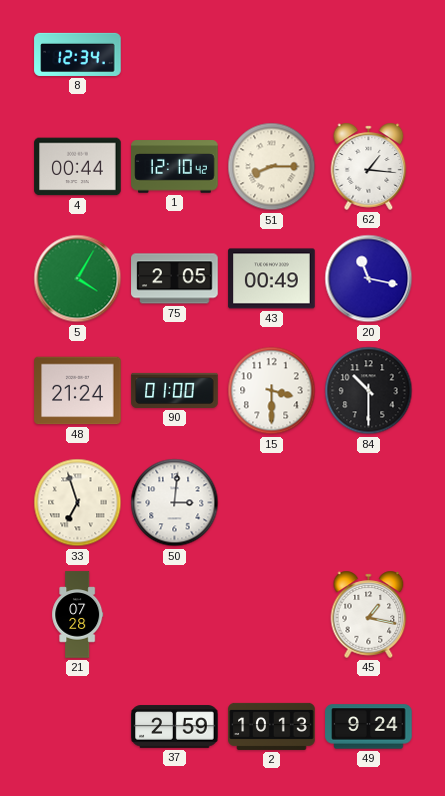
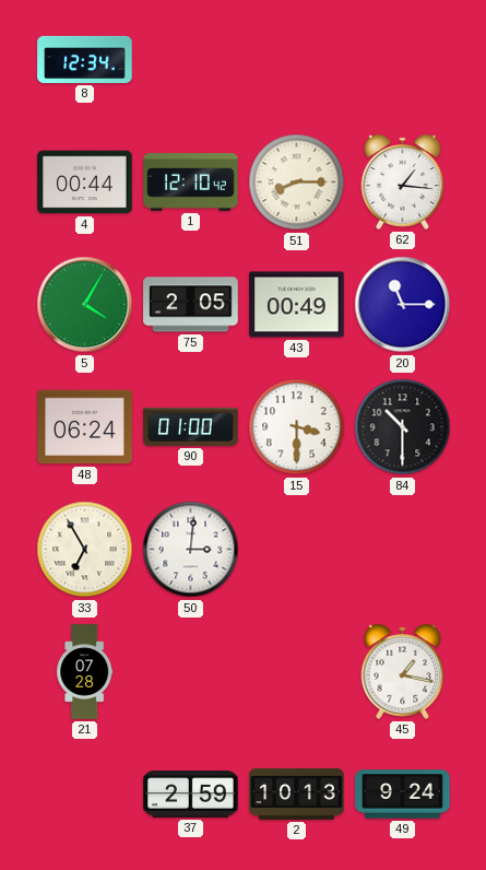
20: 11:17 -> 11:15
48: 21:24 -> 06:24
33: 6:57 -> 6:55
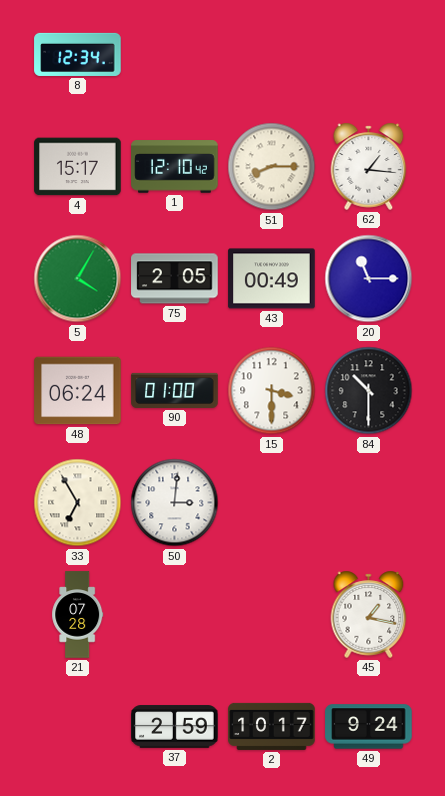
4: 00:44 -> 15:17
2: 10:13 -> 10:17
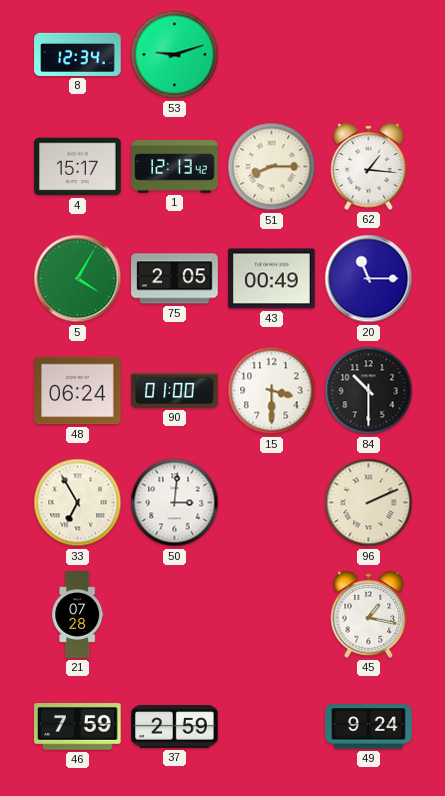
53: none -> 9:12
1: 12:10 -> 12:13
96: none -> 2:11
46: none -> 7:59
2: 10:17 -> none
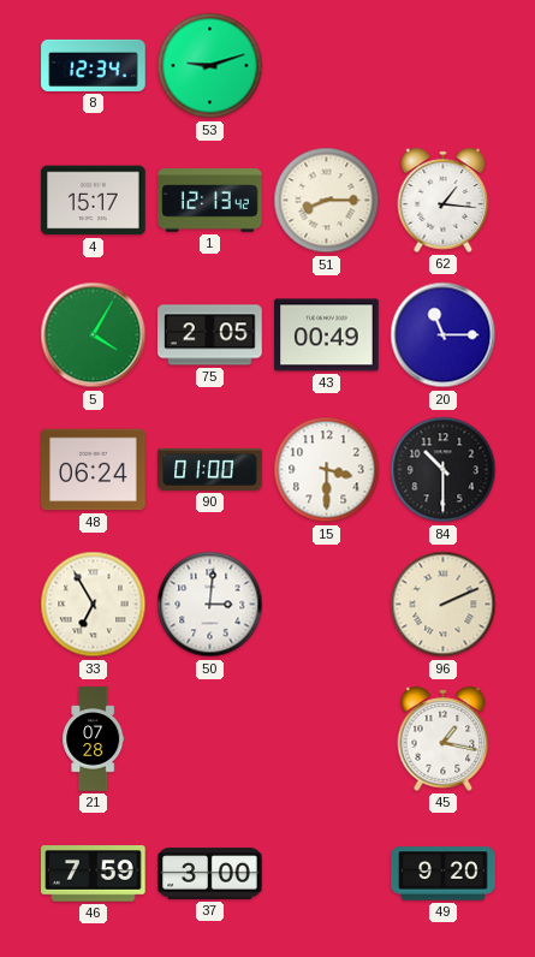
37: 2:59 -> 3:00
49: 9:24 -> 9:20
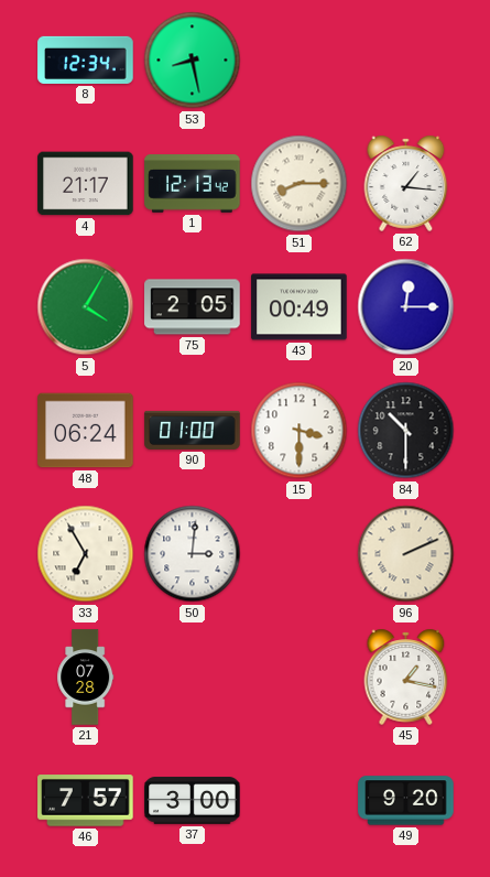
53: 9:12 -> 8:28
4: 15:17 -> 21:17
20: 11:15 -> 12:15
46: 7:59 -> 7:57
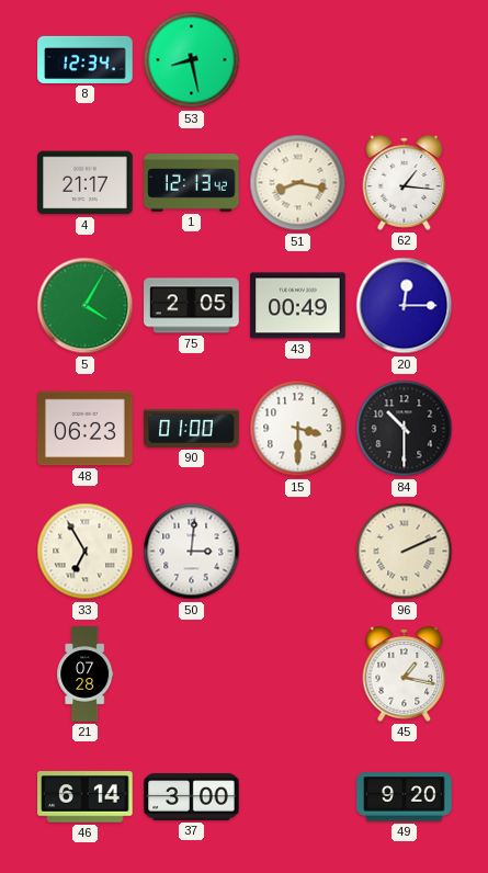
51: 8:15 -> 8:17
48: 06:24 -> 06:23
46: 7:57 -> 6:14
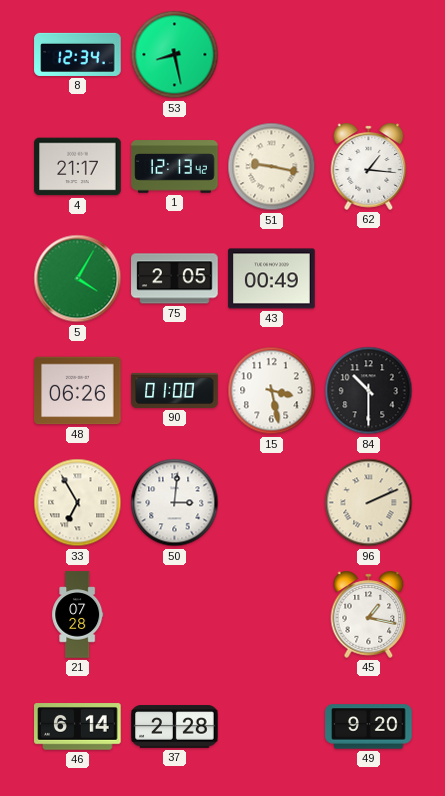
51: 8:17 -> 9:17
20: 12:15 -> none
48: 06:23 -> 06:26
15: 3:30 -> 3:28
37: 3:00 -> 2:28
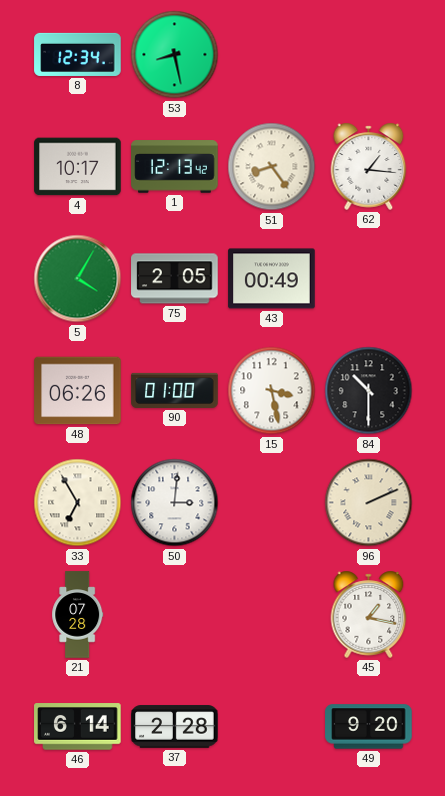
4: 21:17 -> 10:17
51: 9:17 -> 8:24
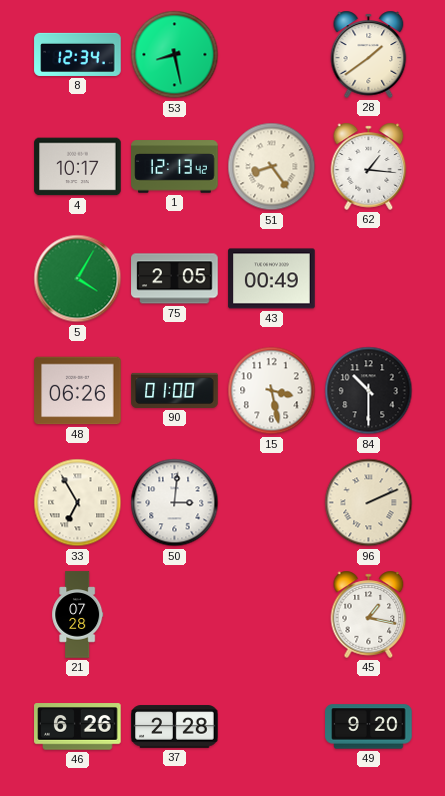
28: none -> 1:39
46: 6:14 -> 6:26
